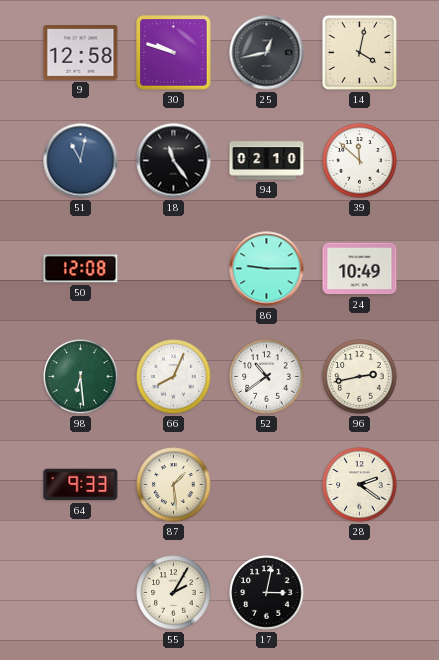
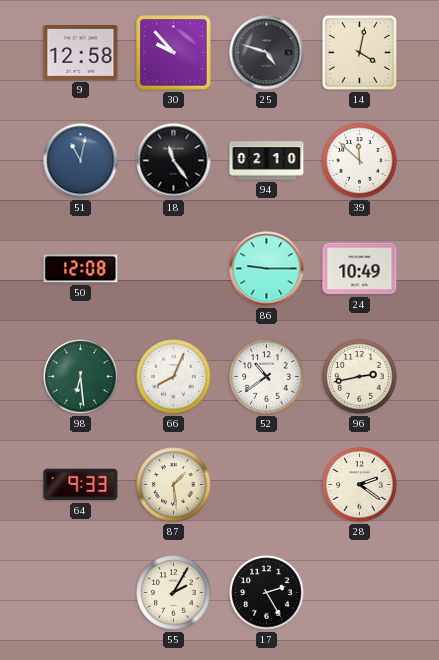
30: 9:48 -> 9:53
25: 12:43 -> 4:48
17: 3:02 -> 2:25
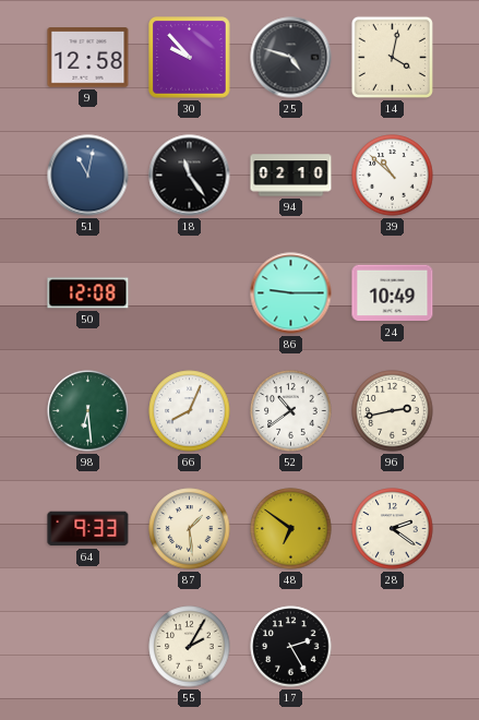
39: 11:52 -> 10:52
48: none -> 6:51
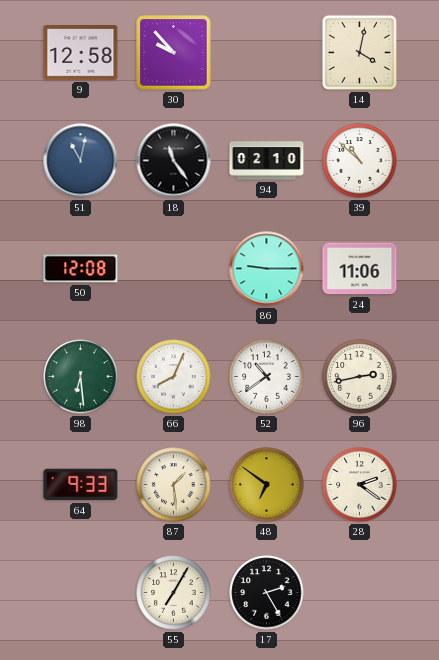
25: 4:48 -> none
24: 10:49 -> 11:06
55: 2:05 -> 7:05
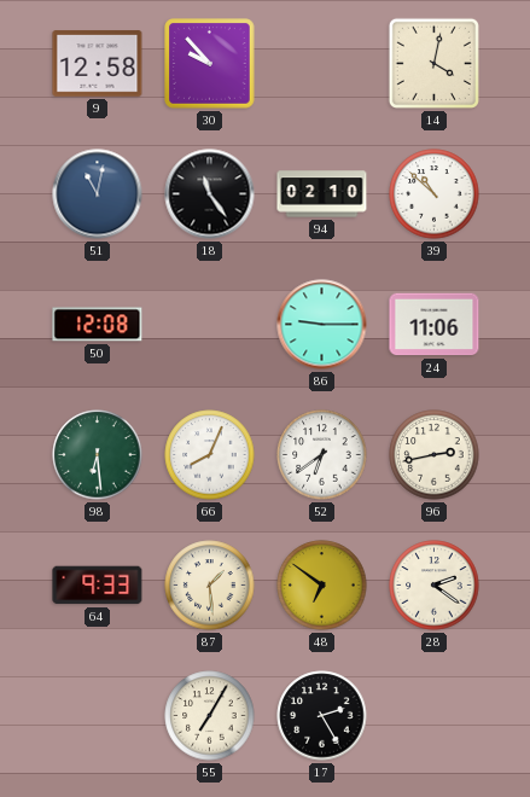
52: 10:39 -> 6:39
